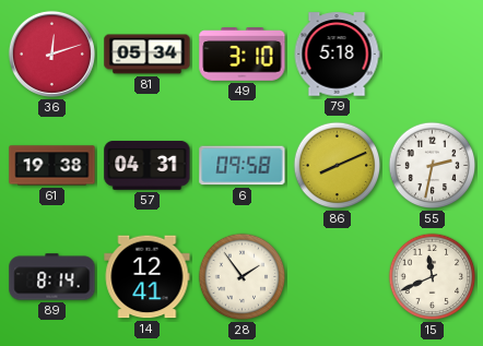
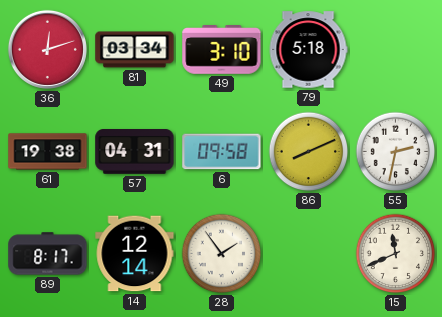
81: 05:34 -> 03:34
89: 8:14 -> 8:17
14: 12:41 -> 12:14
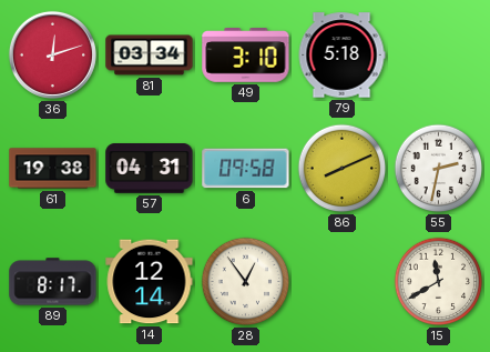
28: 1:54 -> 12:54
15: 11:41 -> 11:40
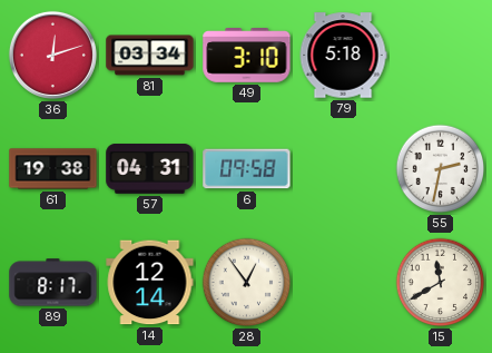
86: 8:11 -> none
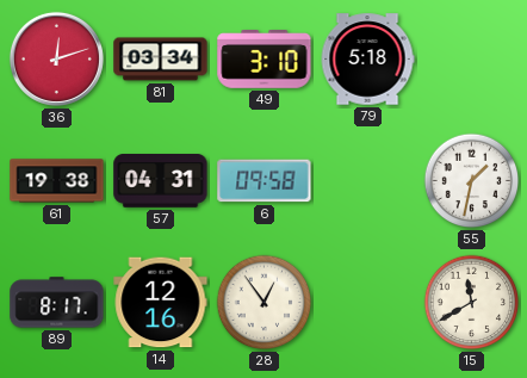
55: 2:32 -> 1:32
14: 12:14 -> 12:16
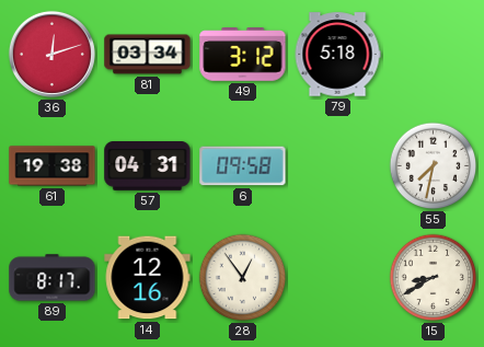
49: 3:10 -> 3:12
55: 1:32 -> 7:32
15: 11:40 -> 8:40
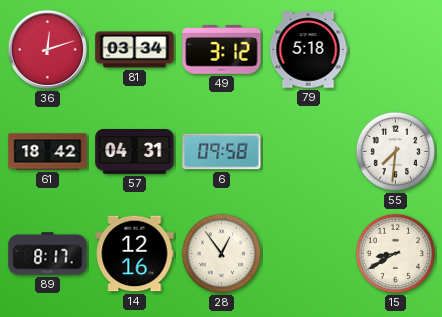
61: 19:38 -> 18:42
55: 7:32 -> 7:31
